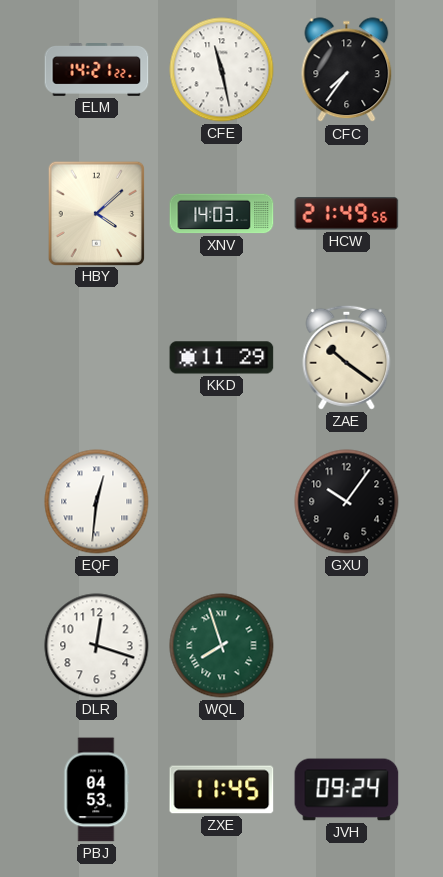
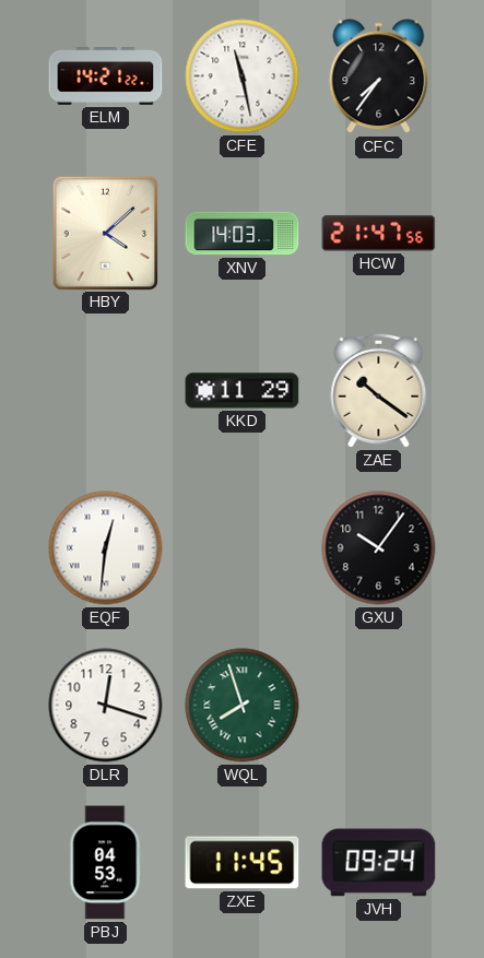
HCW: 21:49 -> 21:47
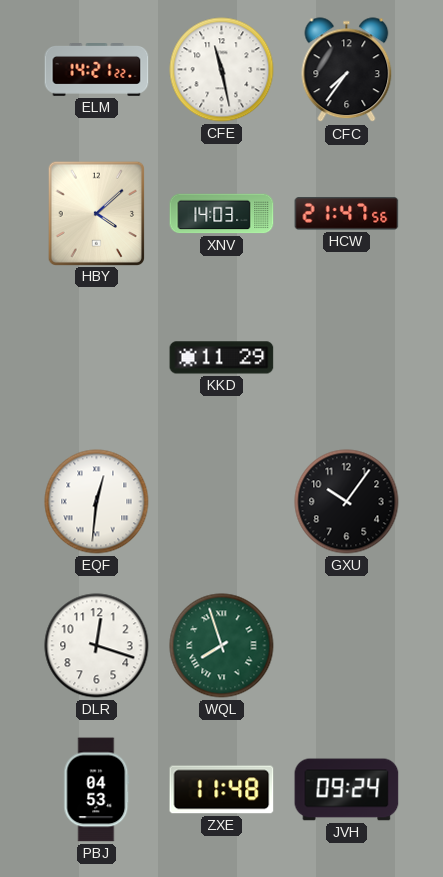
ZAE: 10:21 -> none
ZXE: 11:45 -> 11:48
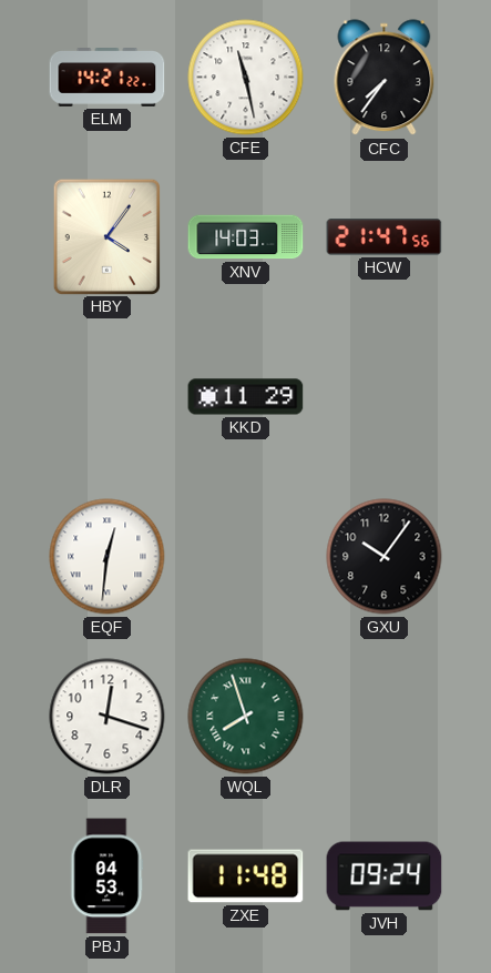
HBY: 4:08 -> 4:06
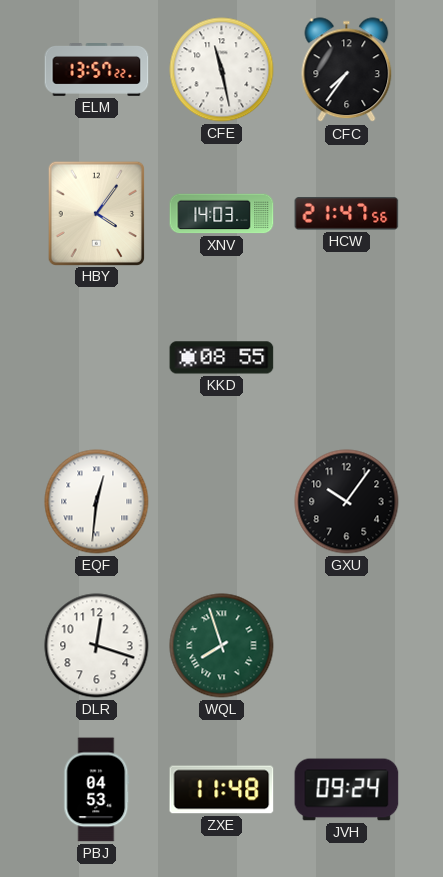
ELM: 14:21 -> 13:57
KKD: 11:29 -> 08:55
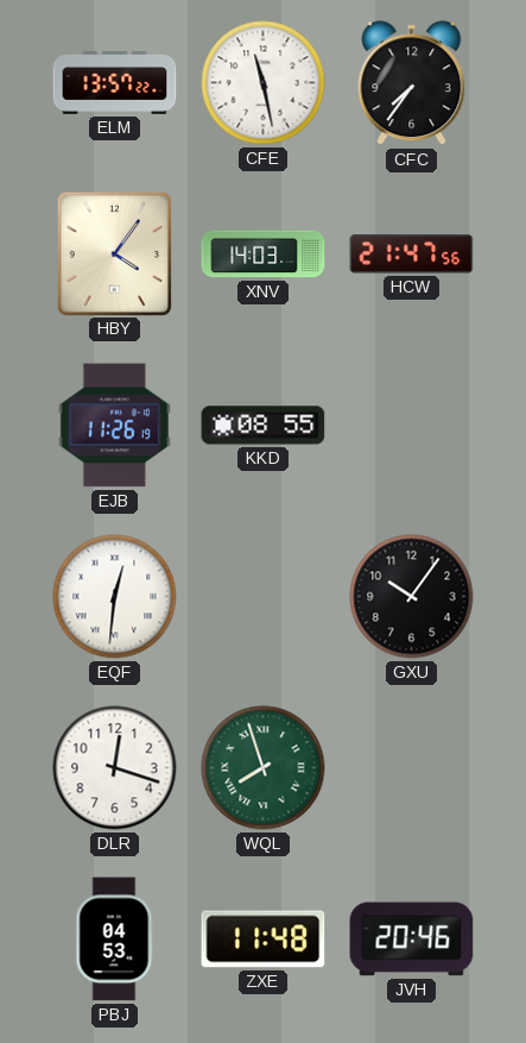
EJB: none -> 11:26
JVH: 09:24 -> 20:46
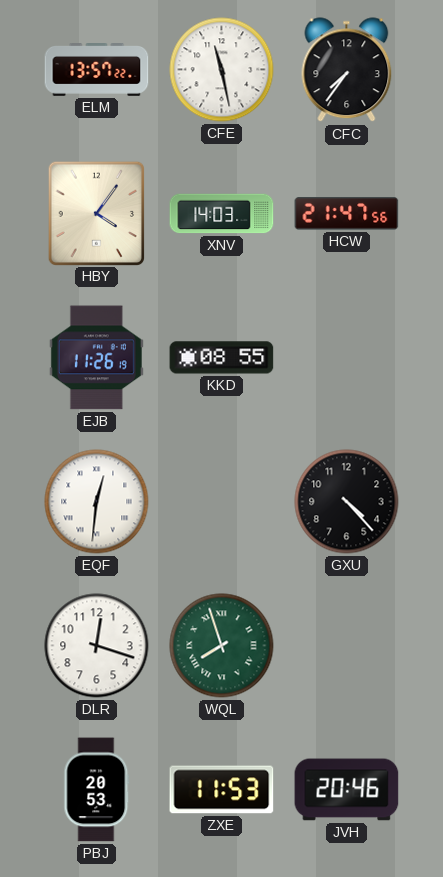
GXU: 10:06 -> 4:23
PBJ: 04:53 -> 20:53
ZXE: 11:48 -> 11:53
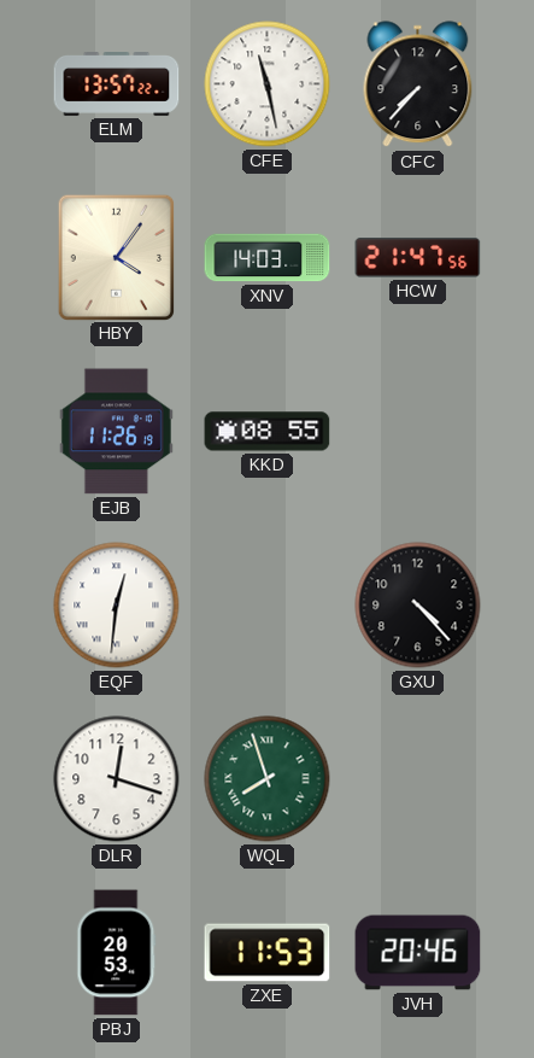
CFC: 7:36 -> 7:37
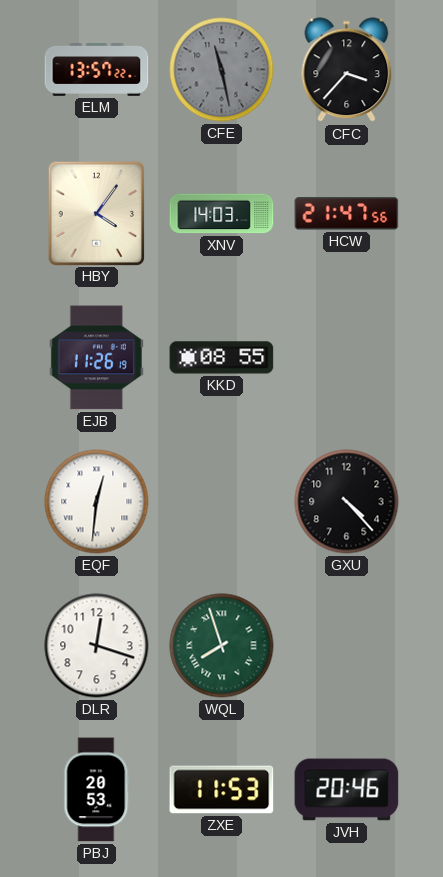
CFE dial: white -> grey
CFC: 7:37 -> 3:37
